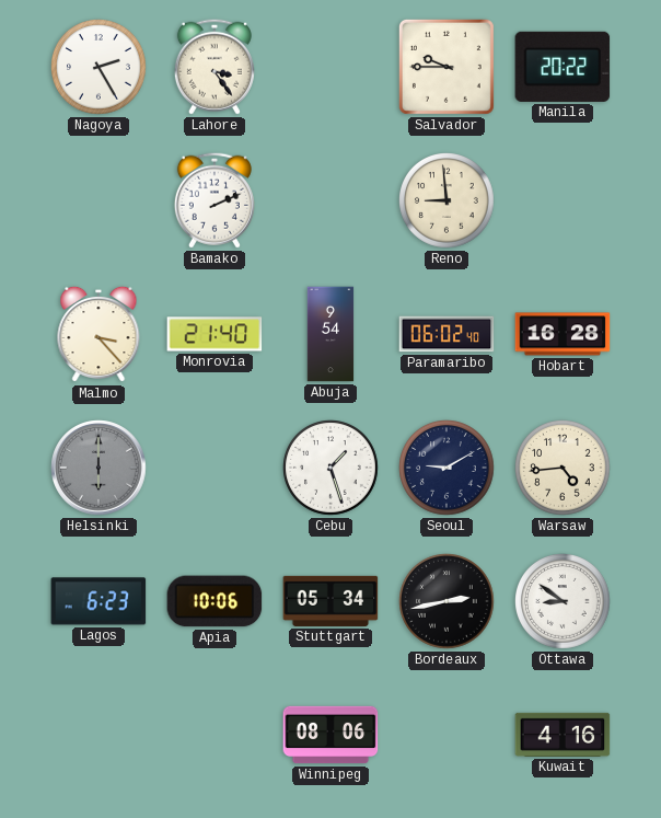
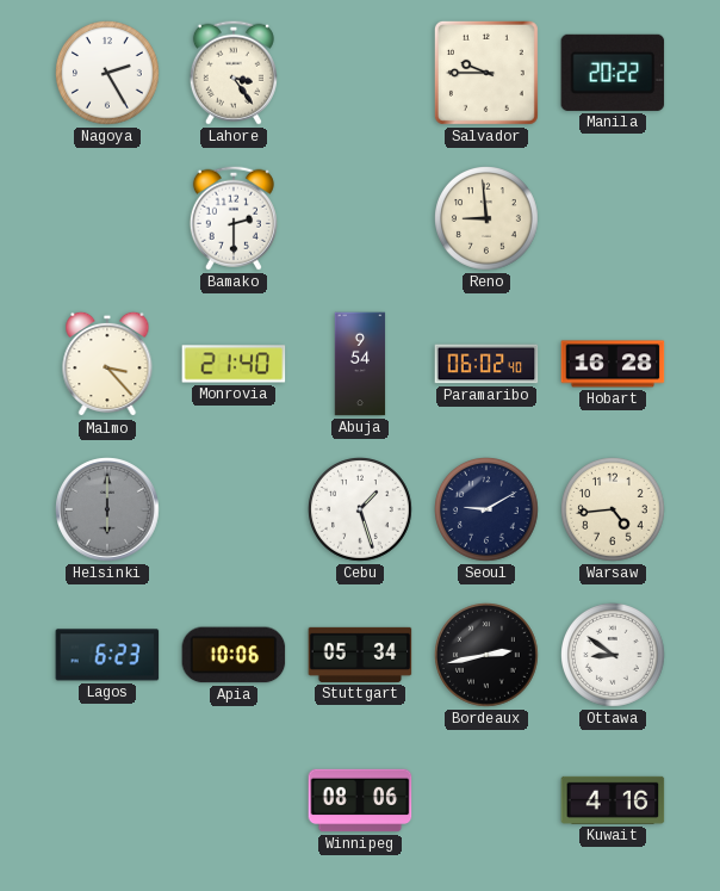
Bamako: 2:11 -> 2:30
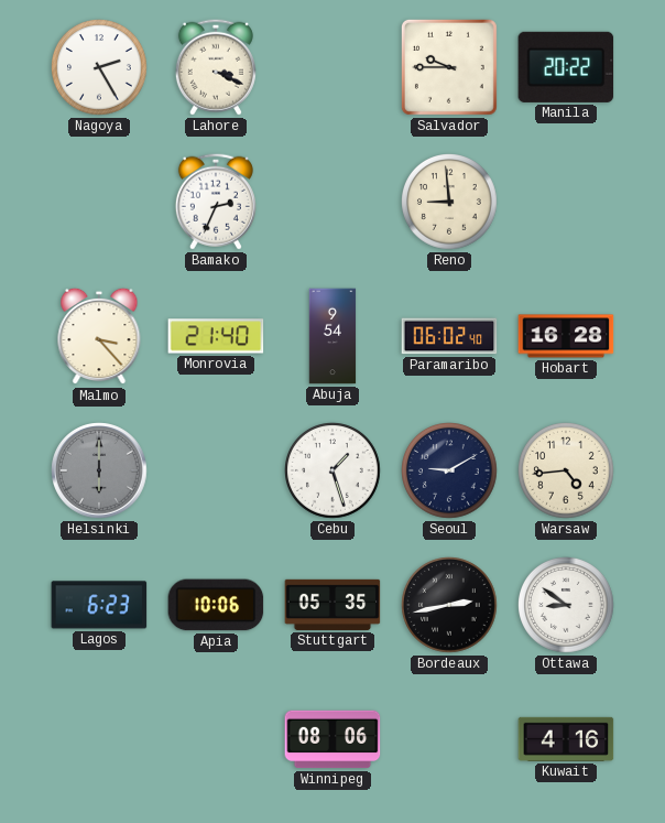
Lahore: 3:24 -> 3:19
Bamako: 2:30 -> 2:34
Stuttgart: 05:34 -> 05:35
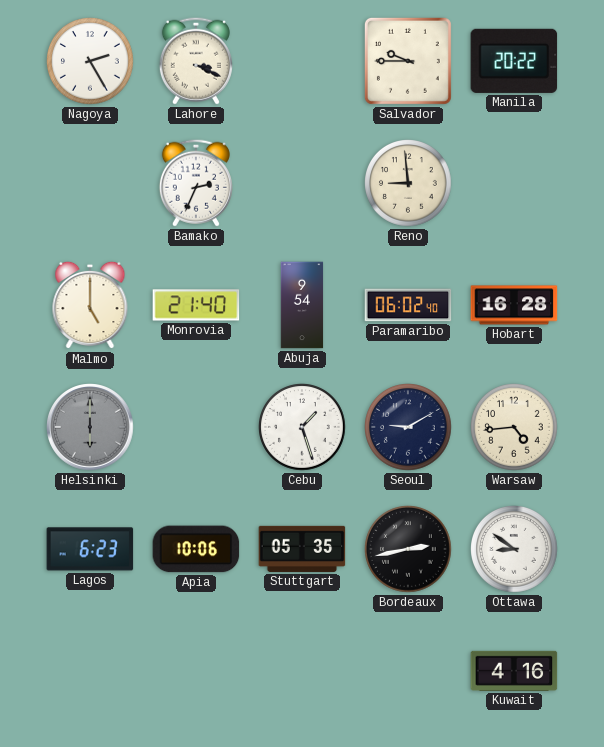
Malmo: 3:23 -> 5:00
Winnipeg: 08:06 -> none
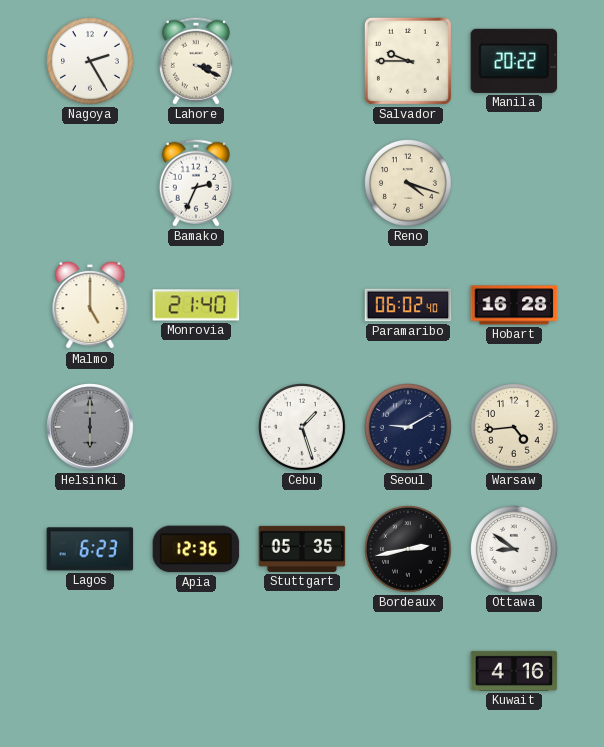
Reno: 8:59 -> 4:18
Abuja: 9:54 -> none
Apia: 10:06 -> 12:36
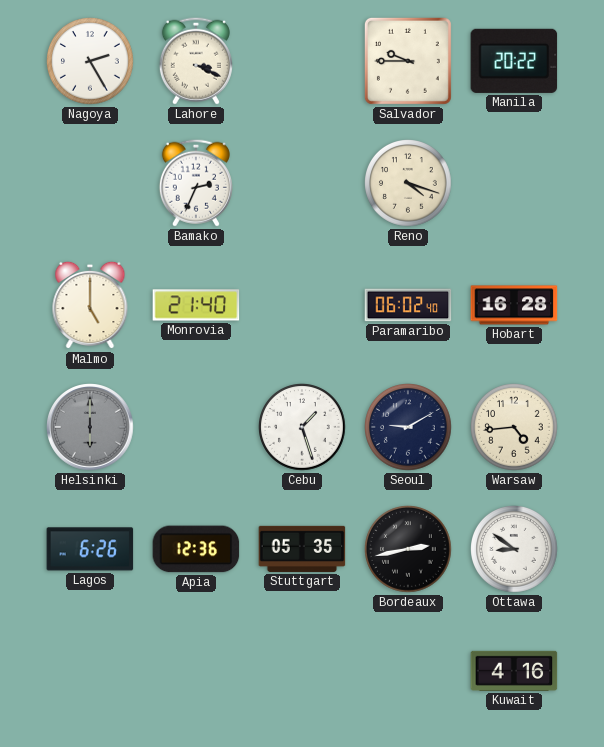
Lagos: 6:23 -> 6:26
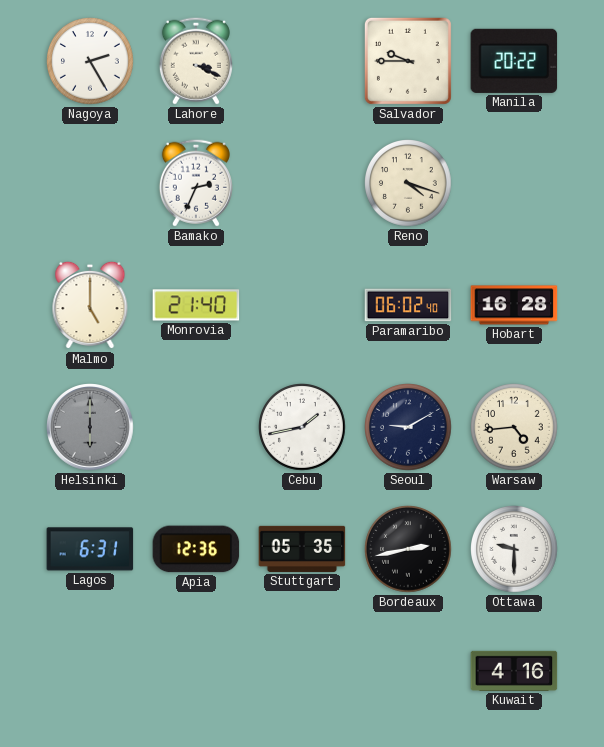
Cebu: 1:27 -> 1:43
Lagos: 6:26 -> 6:31
Ottawa: 8:51 -> 9:30
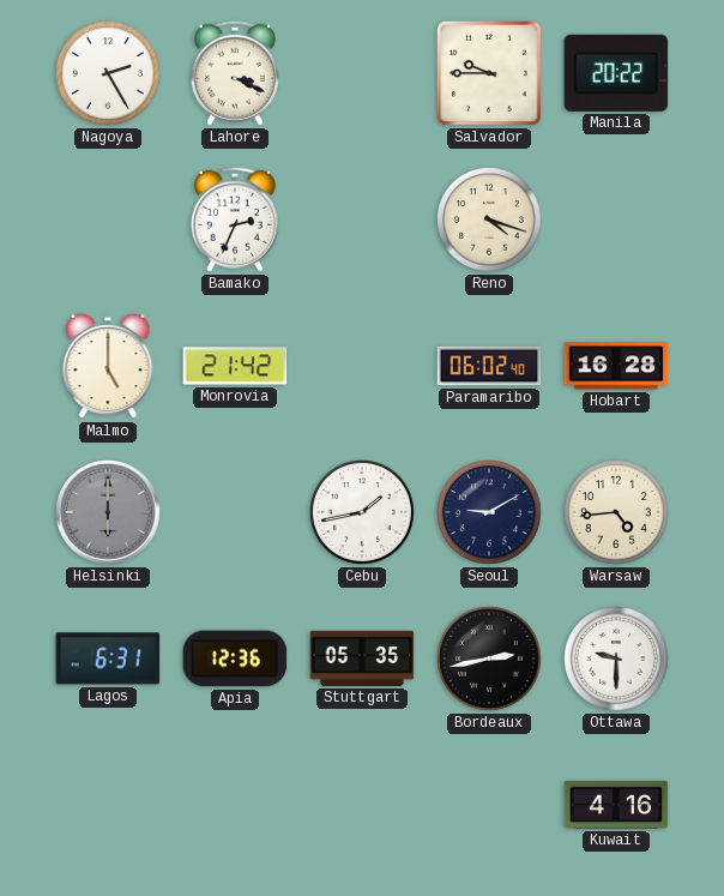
Monrovia: 21:40 -> 21:42
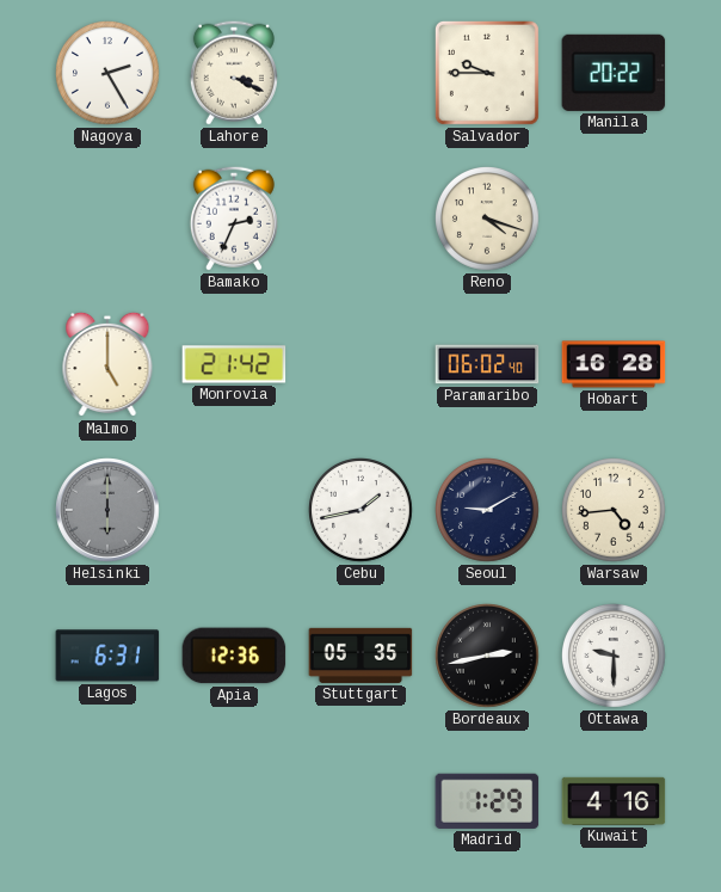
Madrid: none -> 1:29
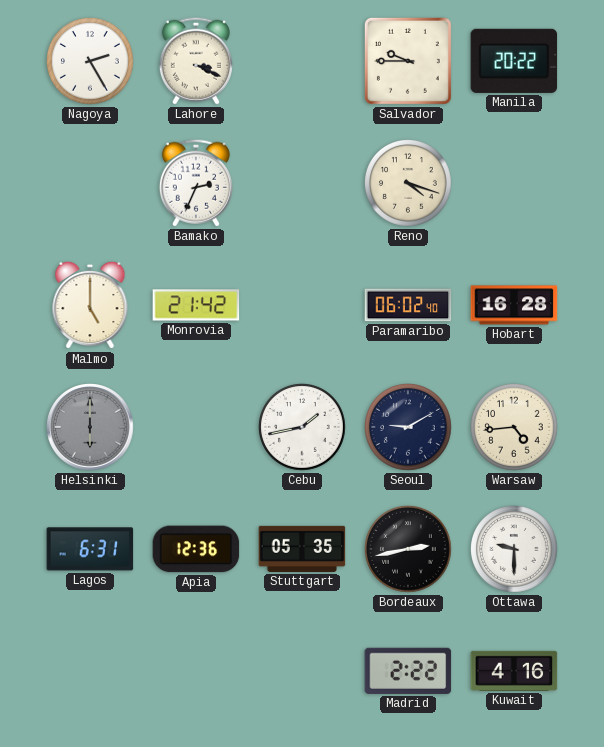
Madrid: 1:29 -> 2:22
